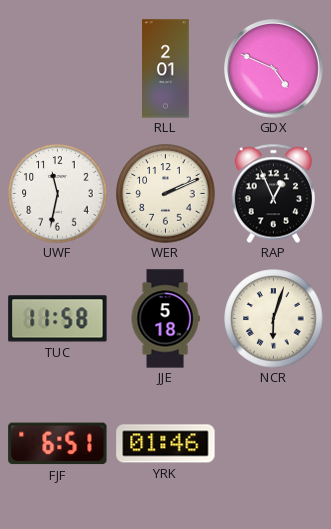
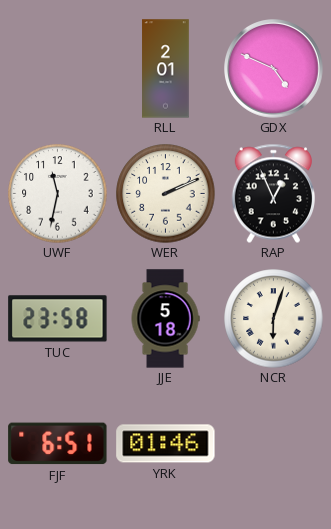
TUC: 11:58 -> 23:58
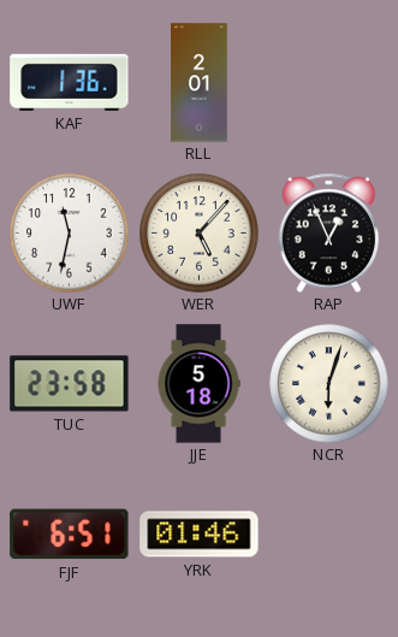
KAF: none -> 1:36
GDX: 4:49 -> none
WER: 2:11 -> 5:07
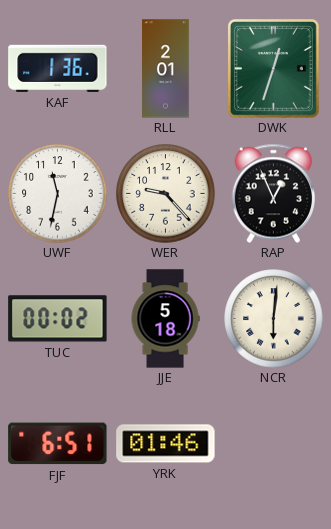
DWK: none -> 12:33
WER: 5:07 -> 9:23
TUC: 23:58 -> 00:02
NCR: 6:03 -> 6:01
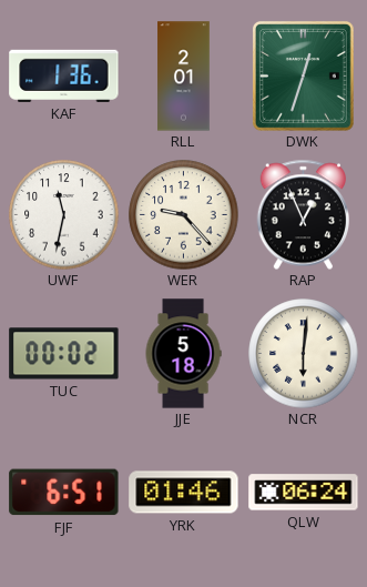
QLW: none -> 06:24
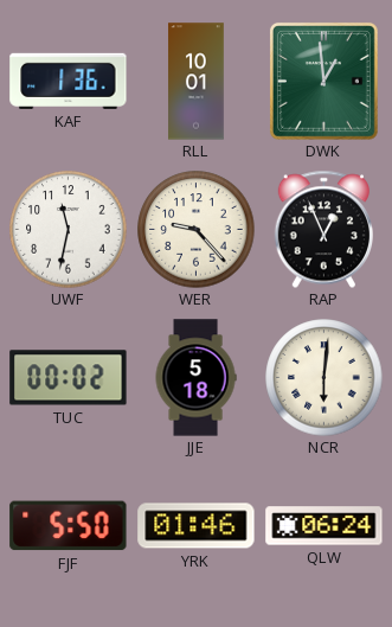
RLL: 2:01 -> 10:01
DWK: 12:33 -> 12:59
FJF: 6:51 -> 5:50
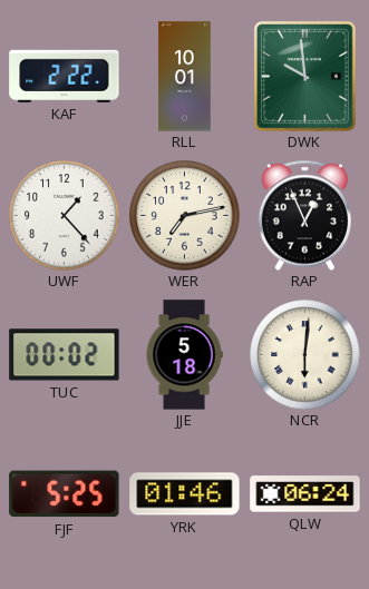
KAF: 1:36 -> 2:22
DWK: 12:59 -> 9:59
UWF: 11:32 -> 1:23
WER: 9:23 -> 7:13
FJF: 5:50 -> 5:25
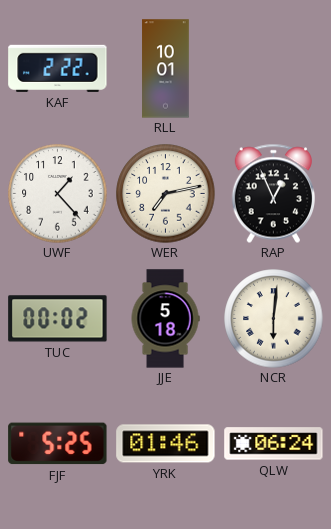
DWK: 9:59 -> none
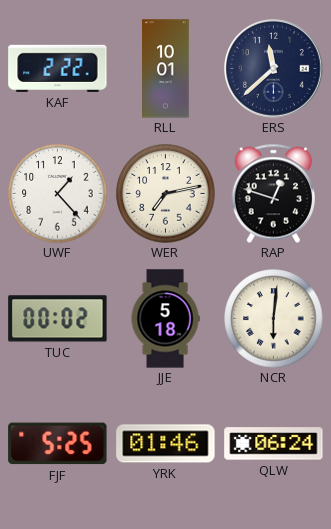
ERS: none -> 11:38
RAP: 12:56 -> 12:48
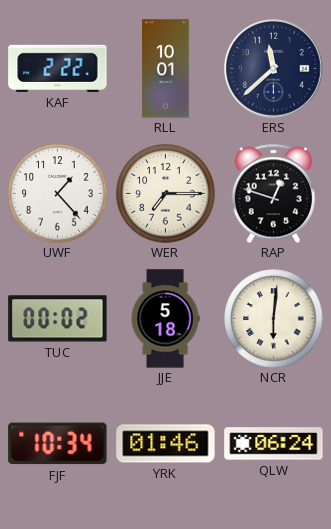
WER: 7:13 -> 7:15
FJF: 5:25 -> 10:34
